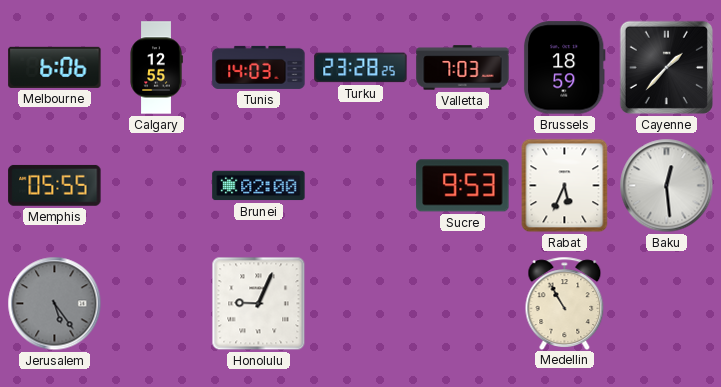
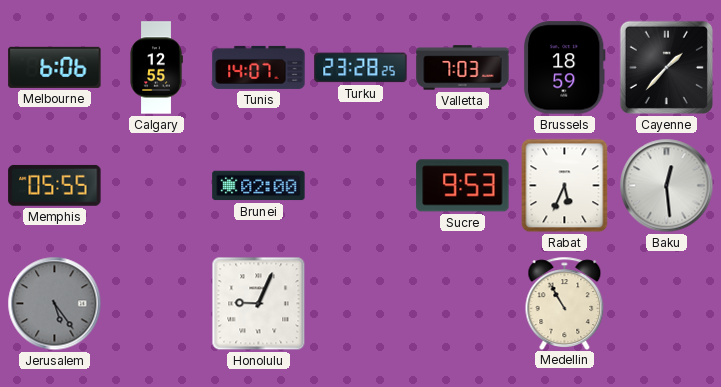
Tunis: 14:03 -> 14:07
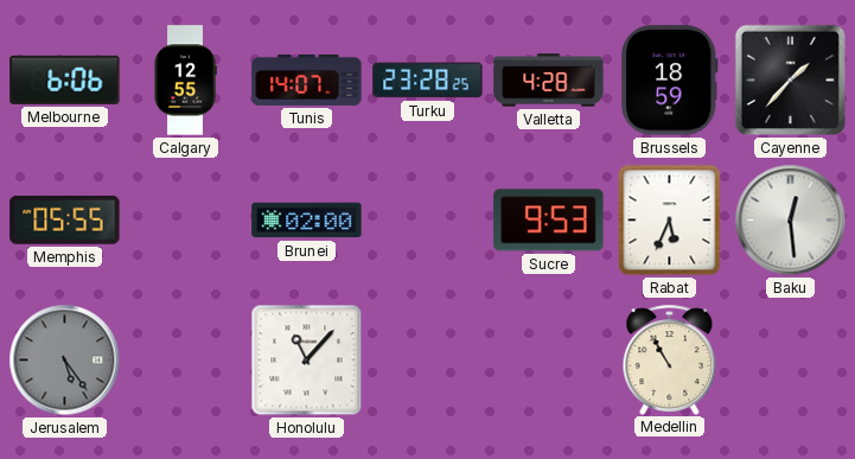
Valletta: 7:03 -> 4:28
Honolulu: 9:04 -> 11:07
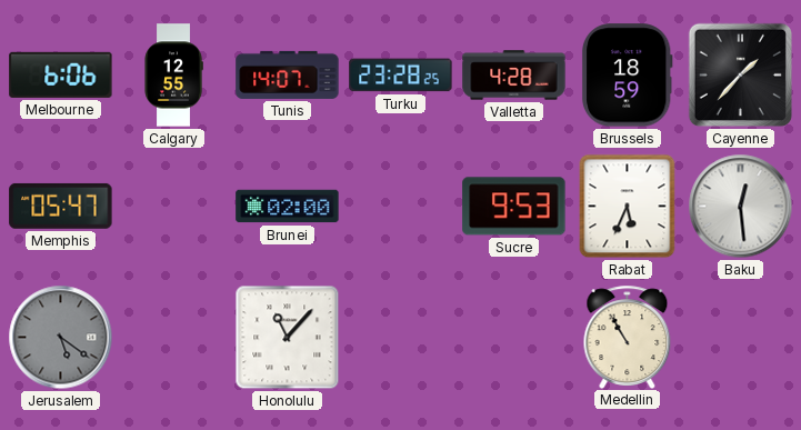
Memphis: 05:55 -> 05:47
Jerusalem: 5:24 -> 5:21
